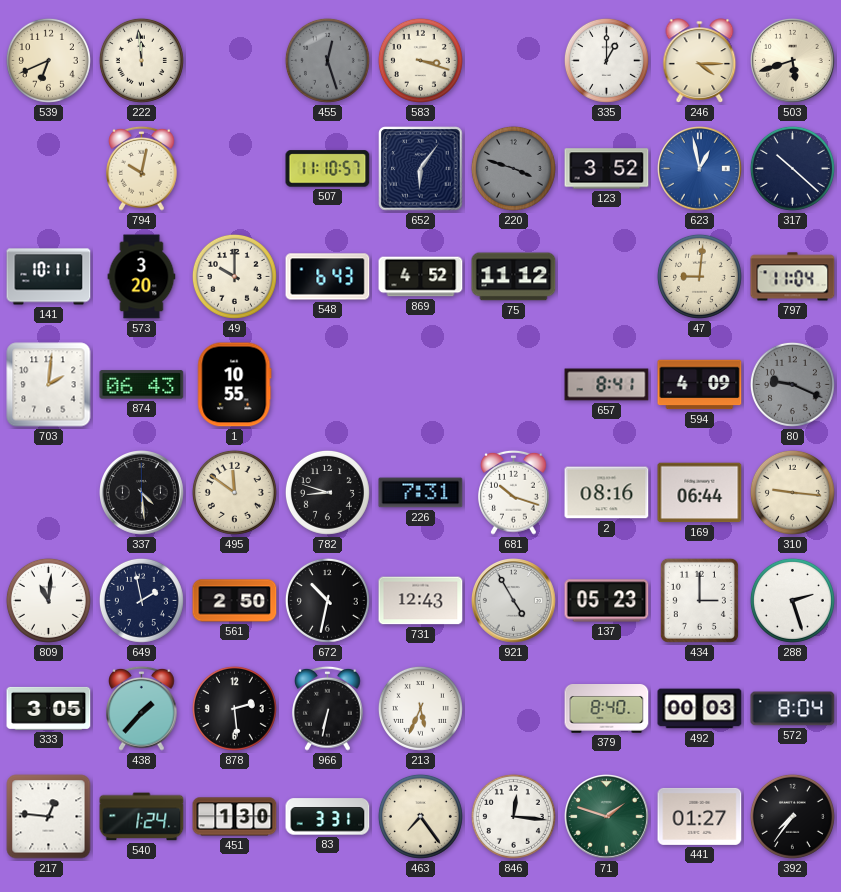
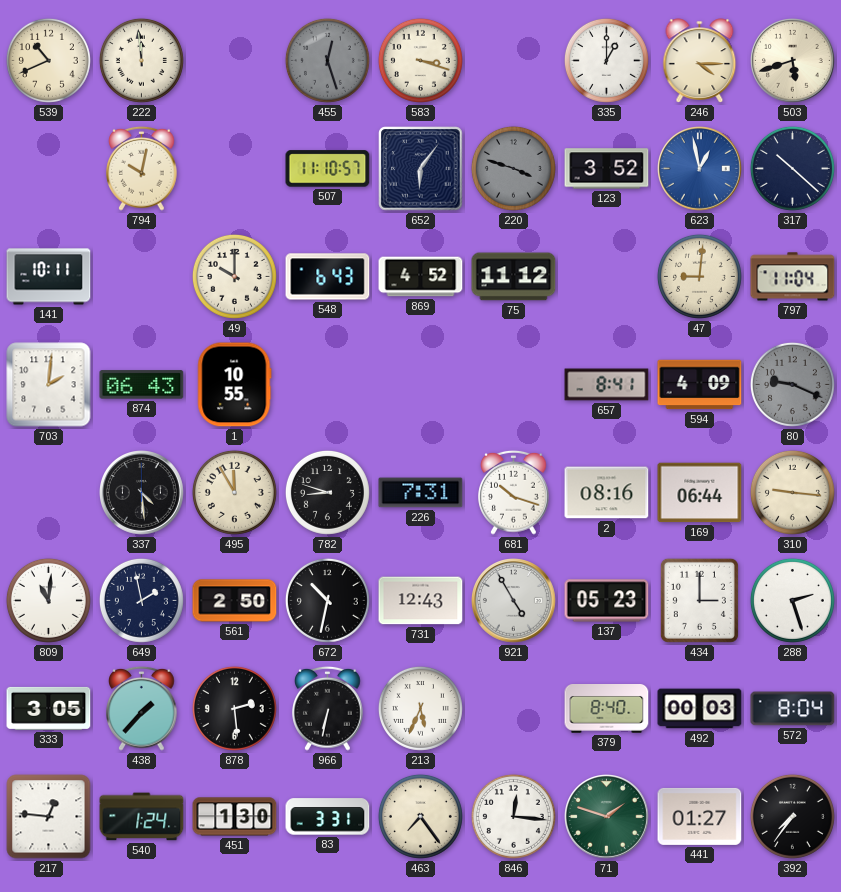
539: 6:41 -> 10:41
573: 3:20 -> none
495: 11:51 -> 11:55
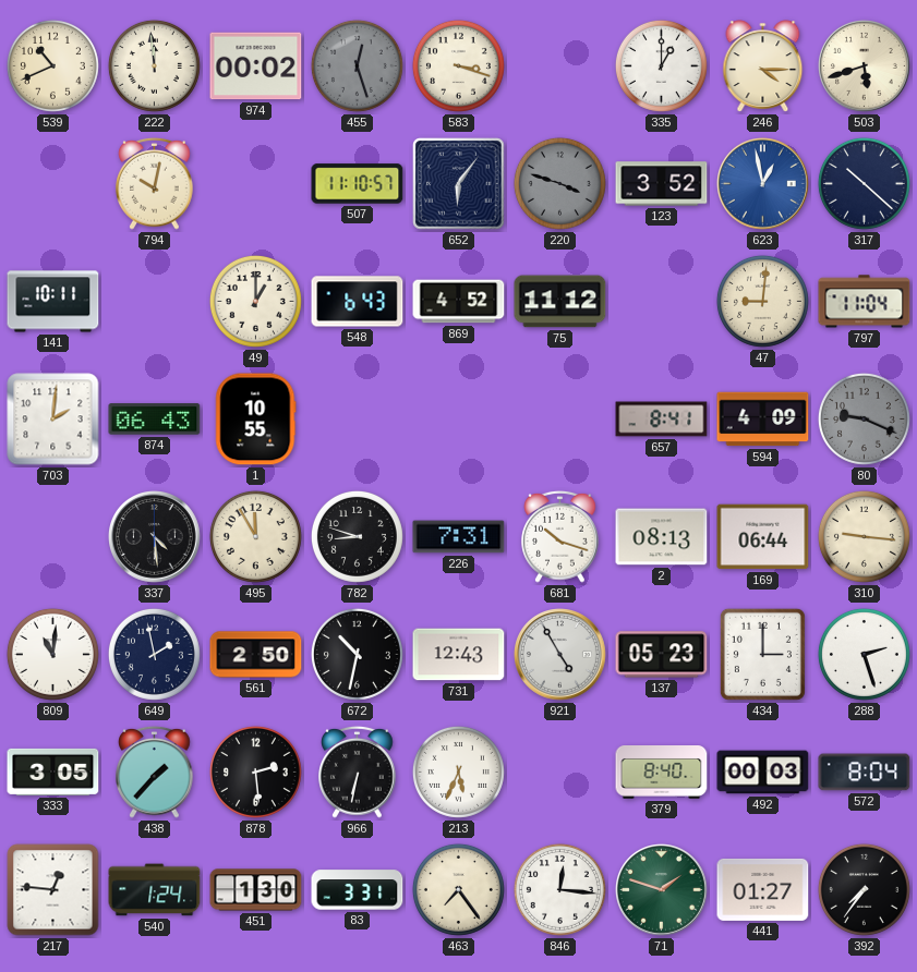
974: none -> 00:02
49: 10:00 -> 1:00
2: 08:16 -> 08:13
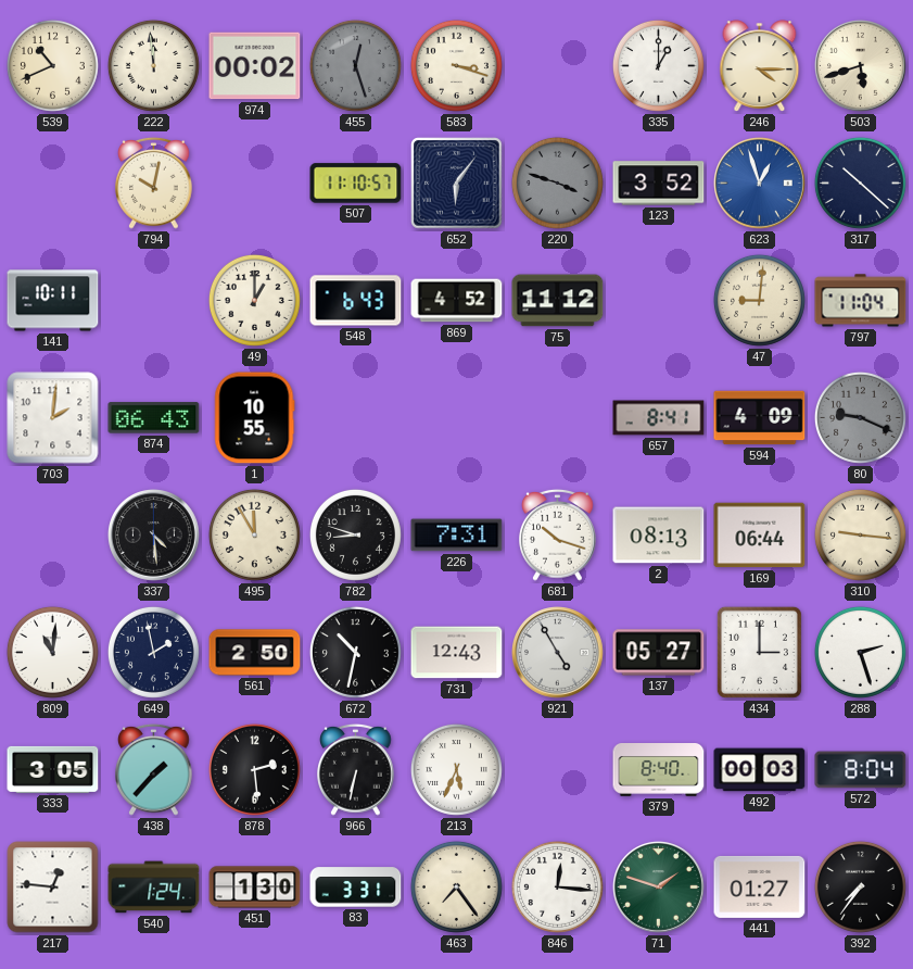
623: 12:58 -> 12:57
137: 05:23 -> 05:27
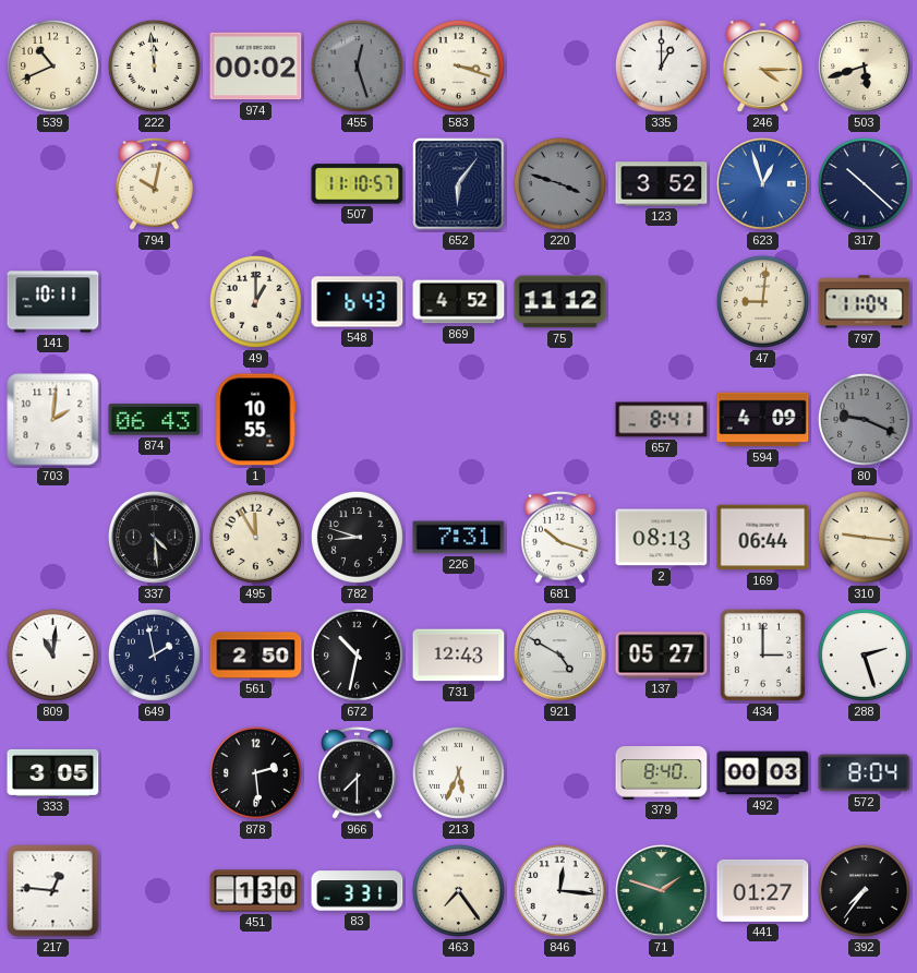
921: 4:55 -> 4:50
438: 1:37 -> none
966: 6:32 -> 7:30
540: 1:24 -> none
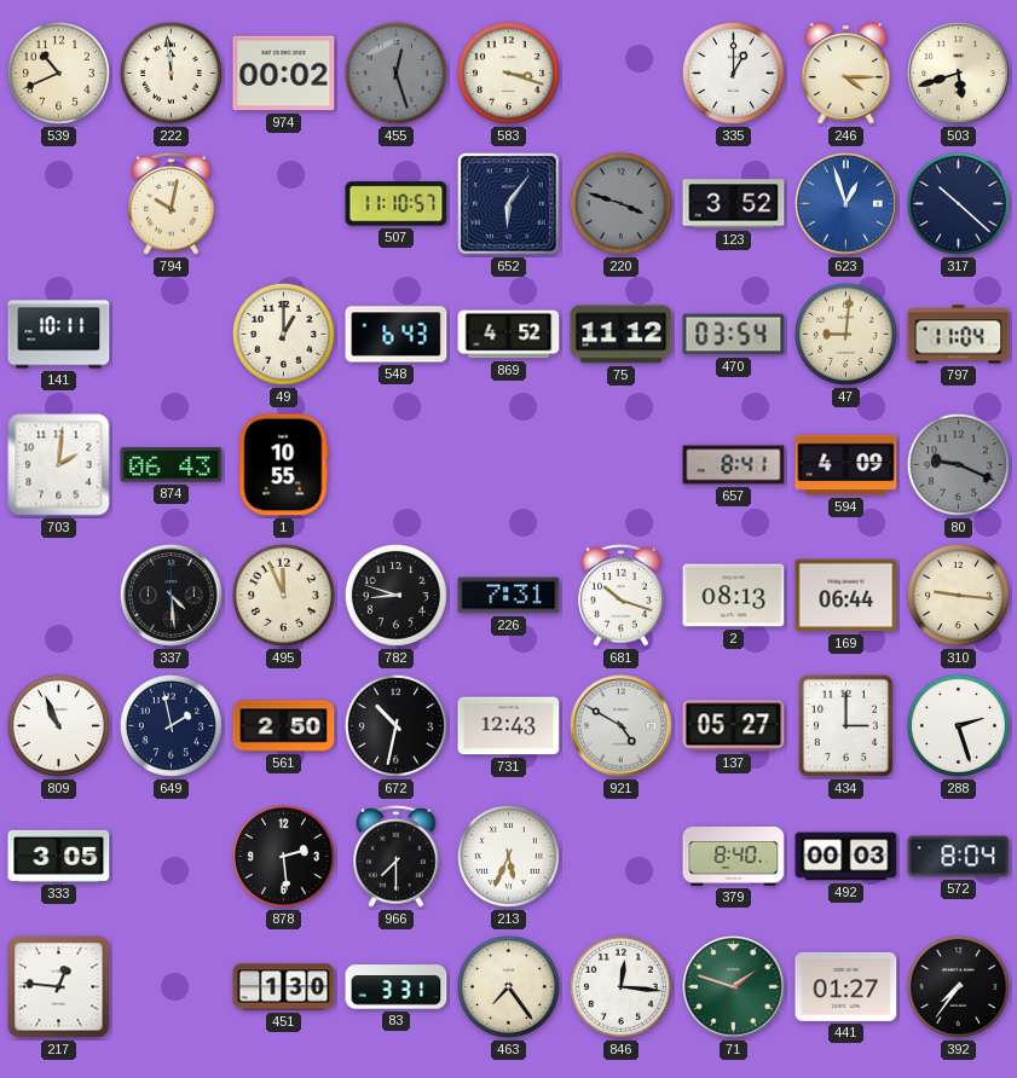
470: none -> 03:54
495: 11:55 -> 11:56
809: 11:01 -> 10:56
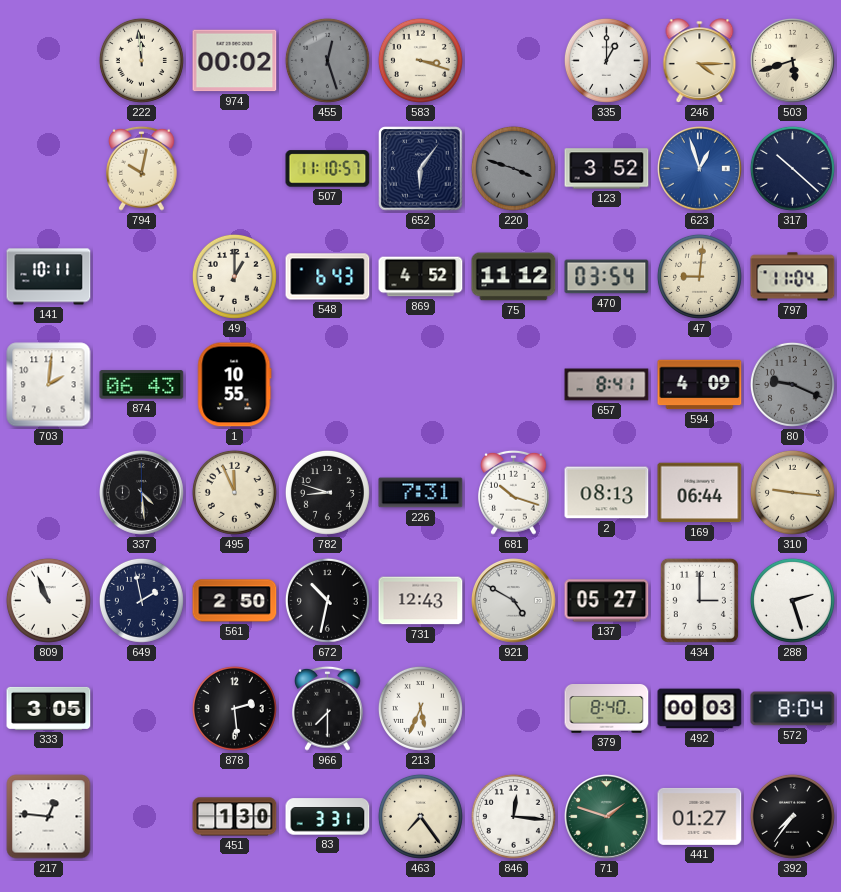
539: 10:41 -> none
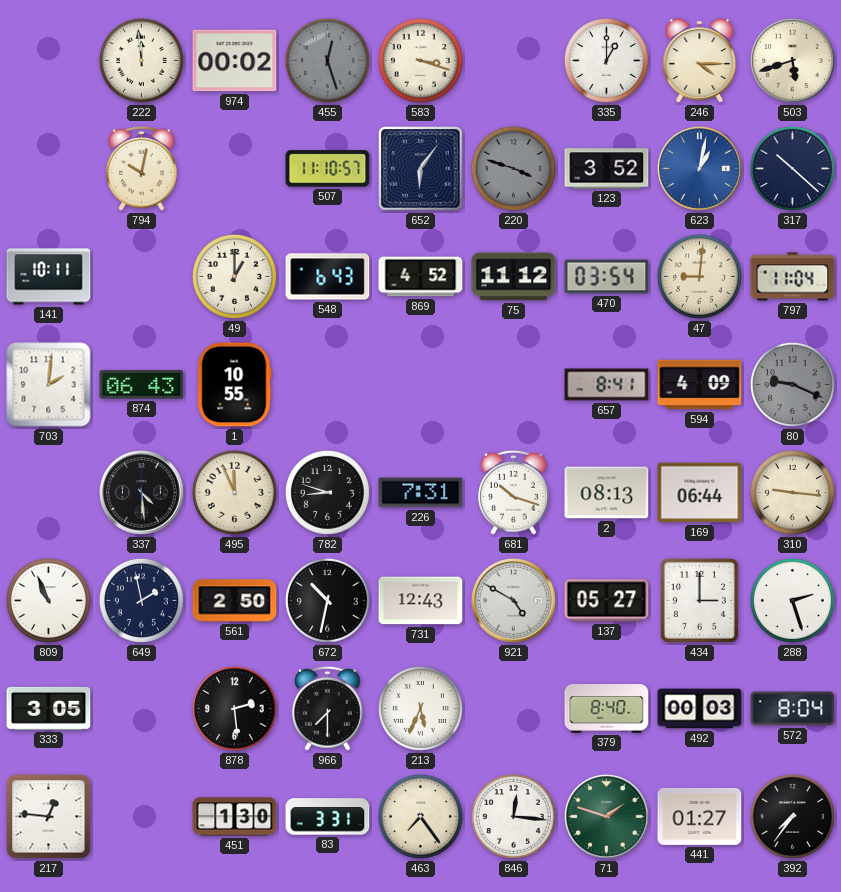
623: 12:57 -> 1:02
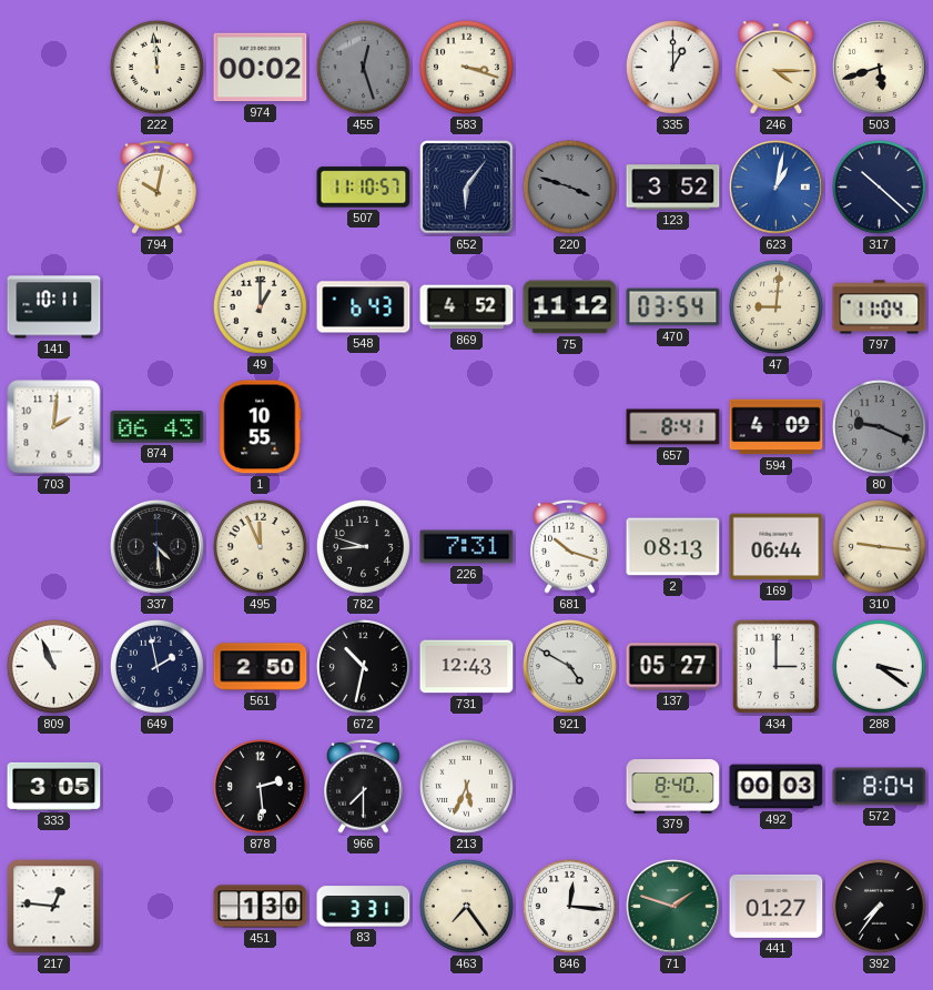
288: 2:27 -> 3:21
